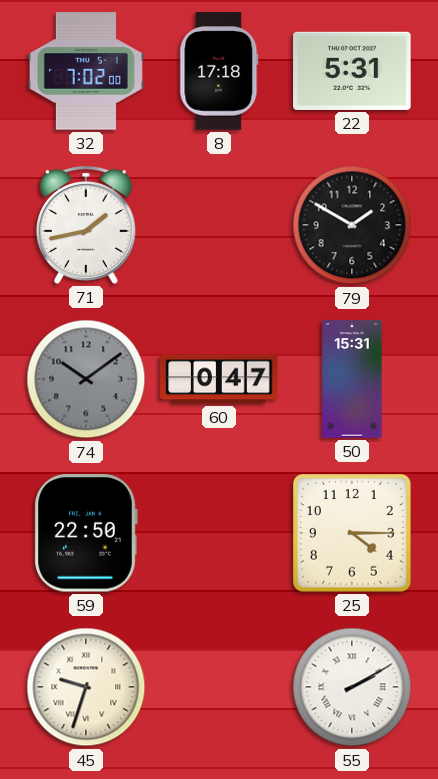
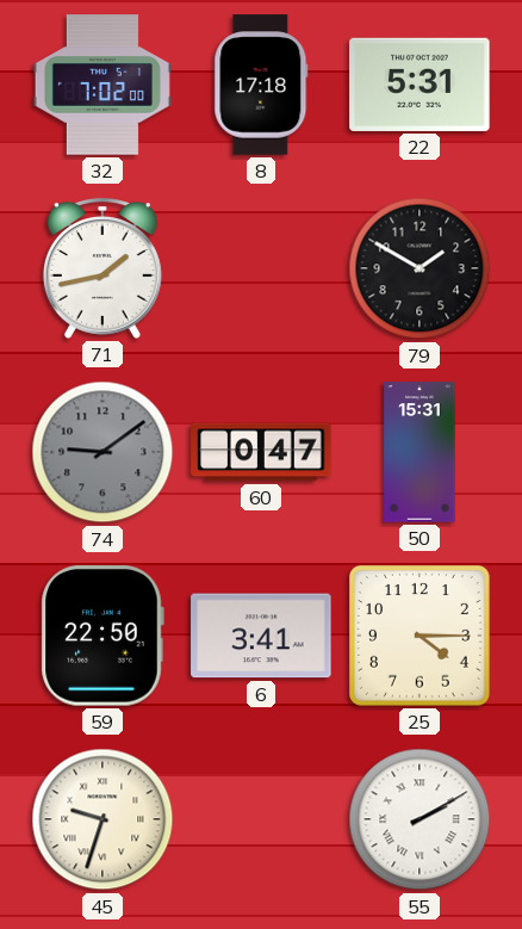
74: 10:09 -> 9:09
6: none -> 3:41
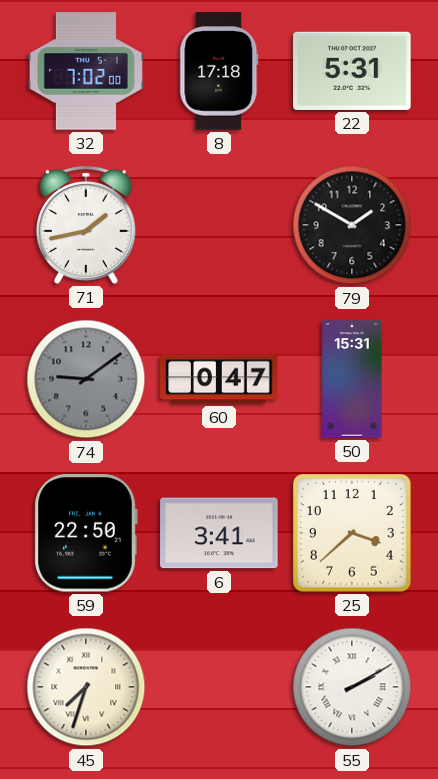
25: 4:15 -> 3:38
45: 9:33 -> 7:33
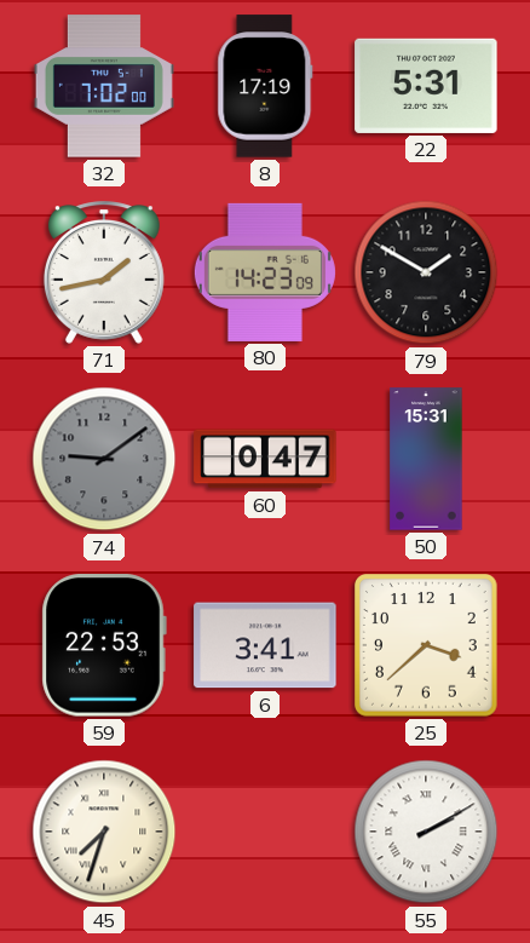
8: 17:18 -> 17:19
80: none -> 14:23
59: 22:50 -> 22:53
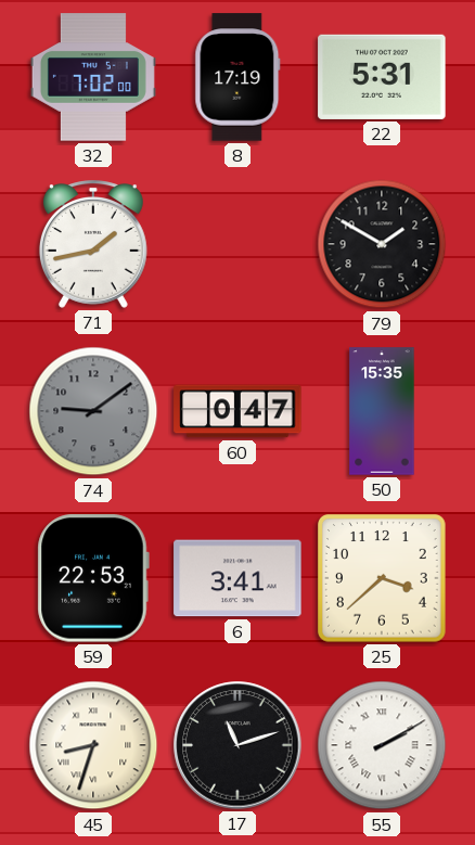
80: 14:23 -> none
50: 15:31 -> 15:35
45: 7:33 -> 8:33
17: none -> 11:12
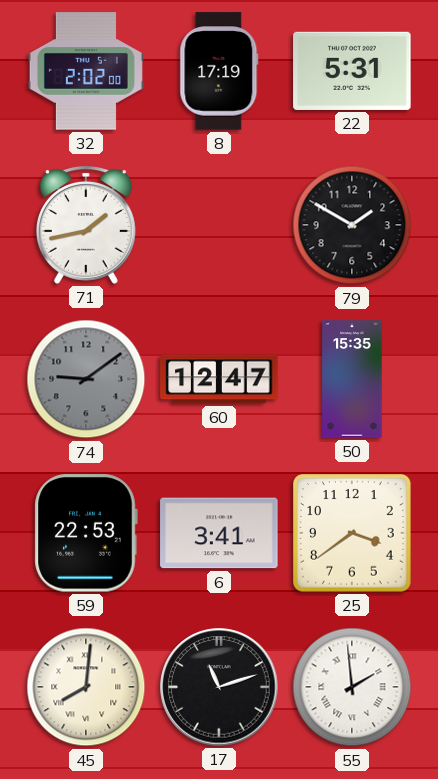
32: 7:02 -> 2:02
60: 0:47 -> 12:47
25: 3:38 -> 3:39
45: 8:33 -> 8:01
55: 2:10 -> 1:59
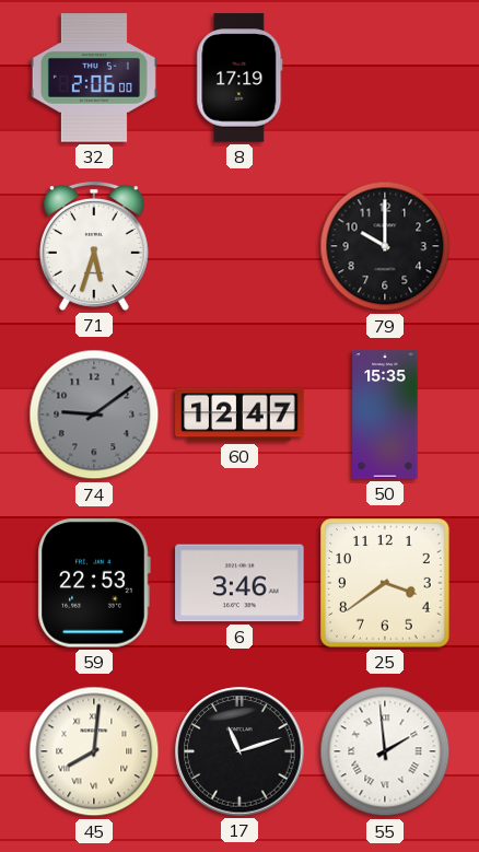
32: 2:02 -> 2:06
22: 5:31 -> none
71: 1:43 -> 5:33
79: 1:50 -> 10:00
6: 3:41 -> 3:46
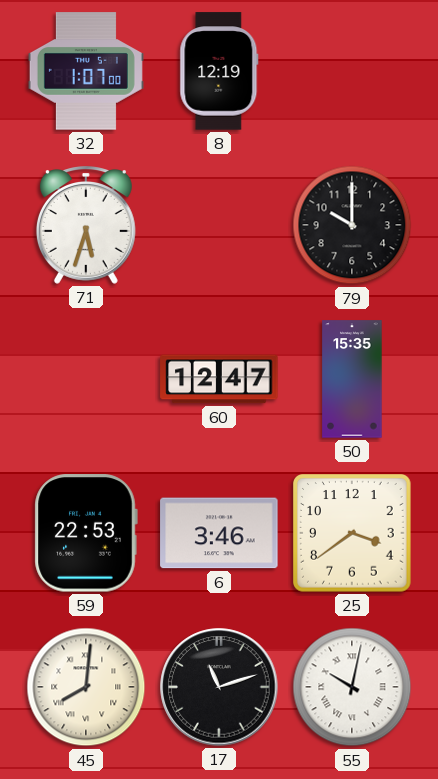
32: 2:06 -> 1:07
8: 17:19 -> 12:19
74: 9:09 -> none
55: 1:59 -> 10:02
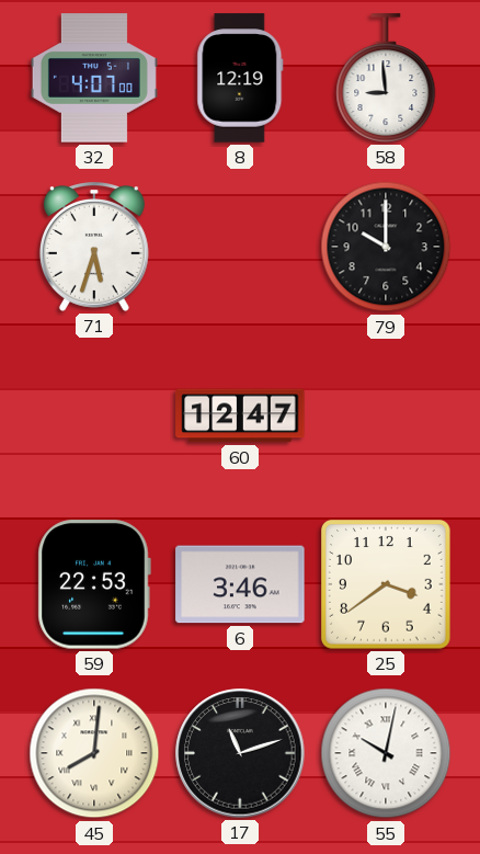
32: 1:07 -> 4:07
58: none -> 8:59
50: 15:35 -> none
